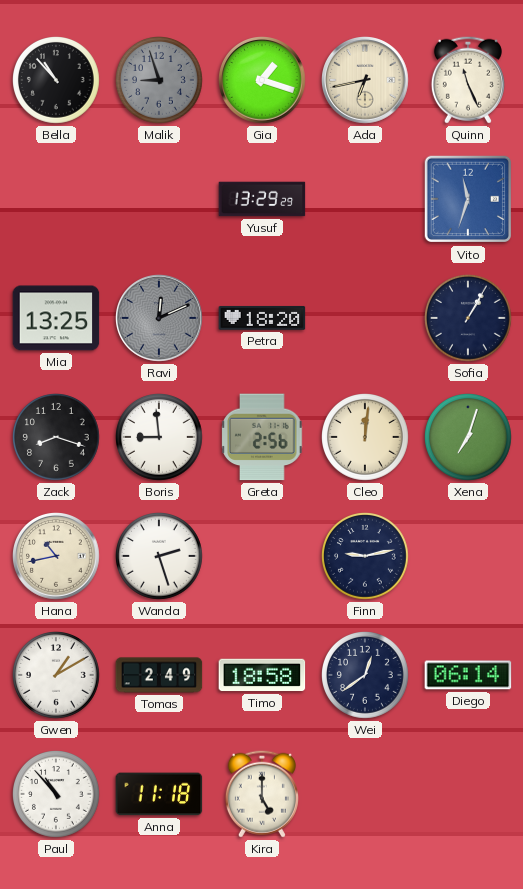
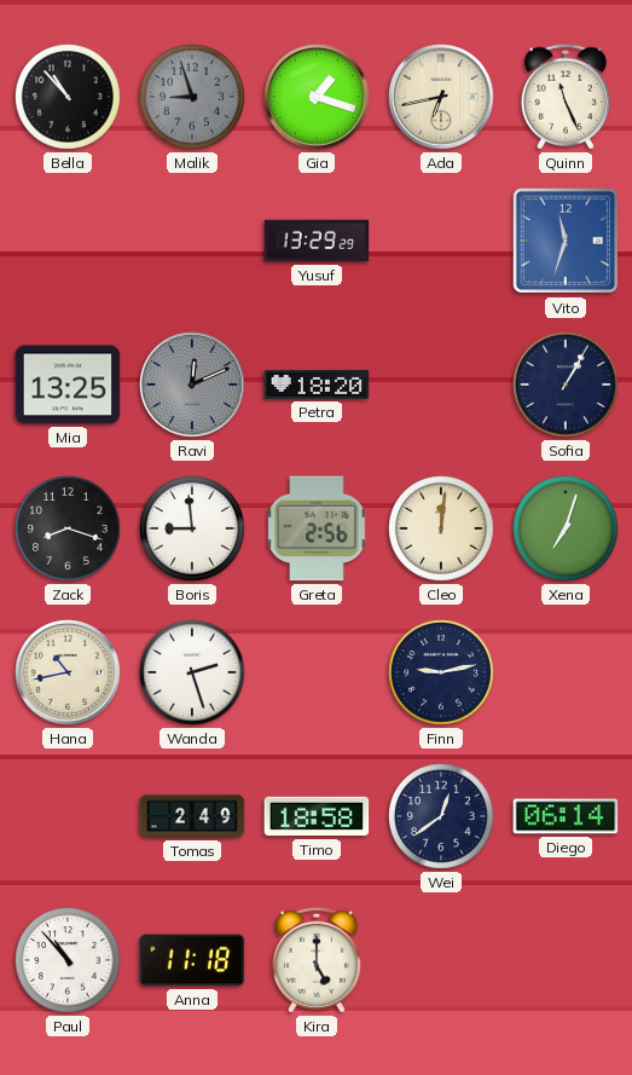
Gwen: 1:10 -> none
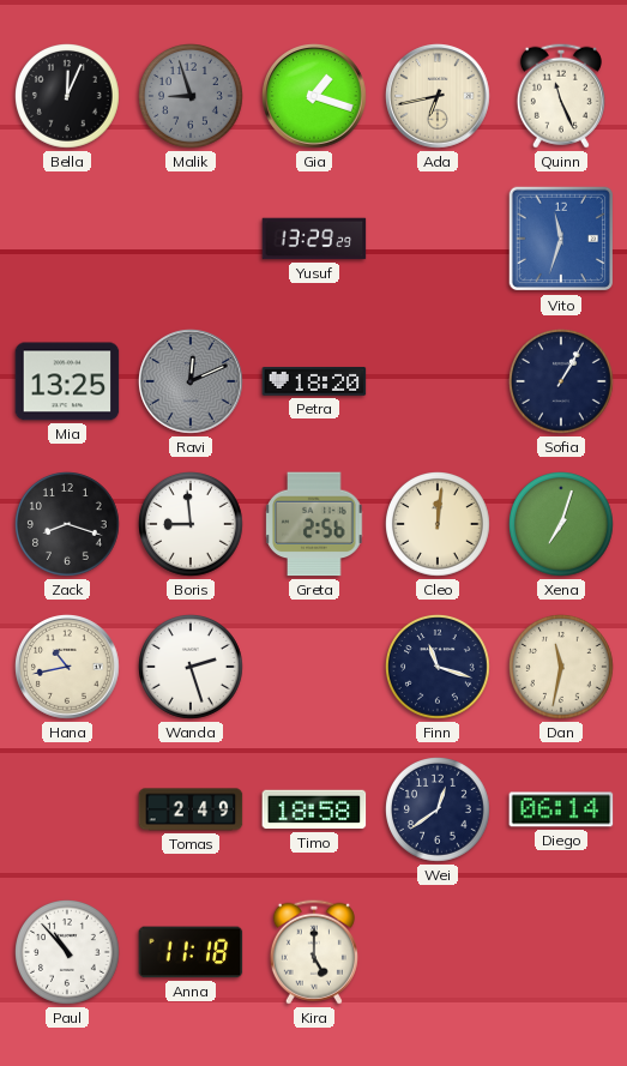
Bella: 10:53 -> 12:04
Finn: 9:13 -> 11:18
Dan: none -> 11:32
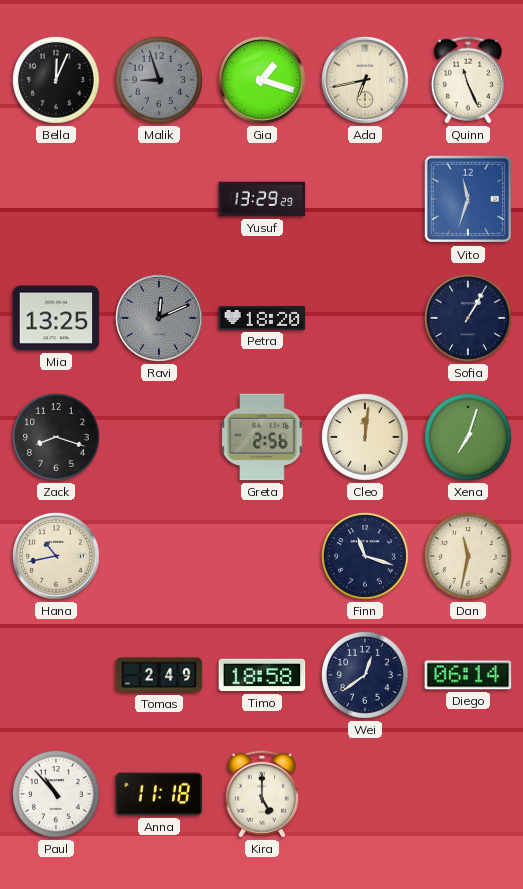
Boris: 8:59 -> none
Wanda: 2:27 -> none
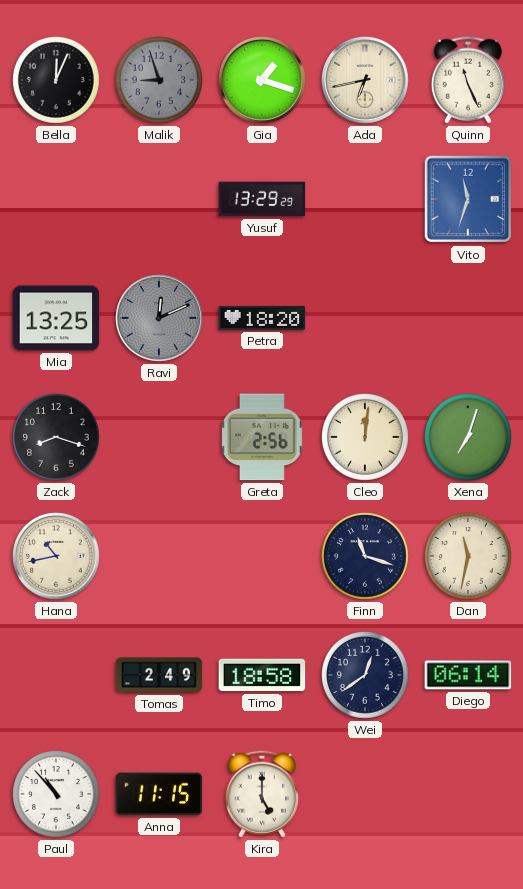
Sofia: 1:05 -> none
Anna: 11:18 -> 11:15
